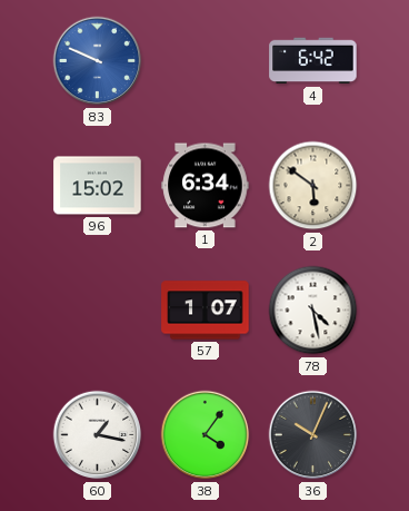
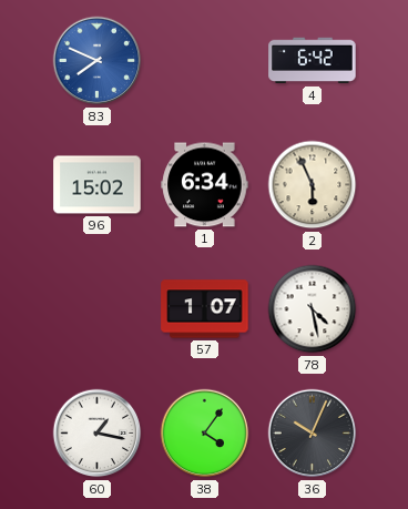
83: 9:49 -> 7:49
2: 5:51 -> 5:56
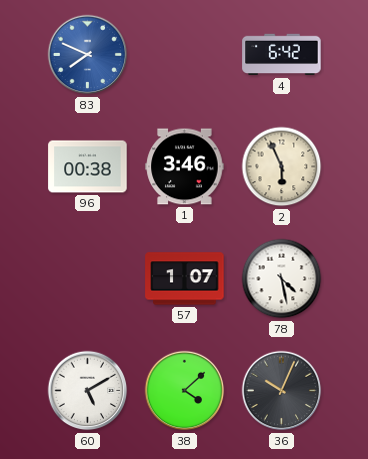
96: 15:02 -> 00:38
1: 6:34 -> 3:46
60: 1:17 -> 5:10
38: 4:06 -> 4:08
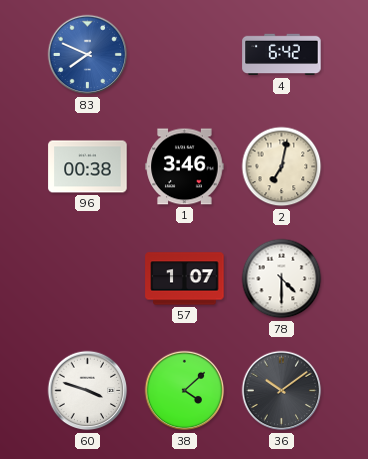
2: 5:56 -> 7:02
78: 4:28 -> 4:30
60: 5:10 -> 3:48
36: 10:04 -> 10:09
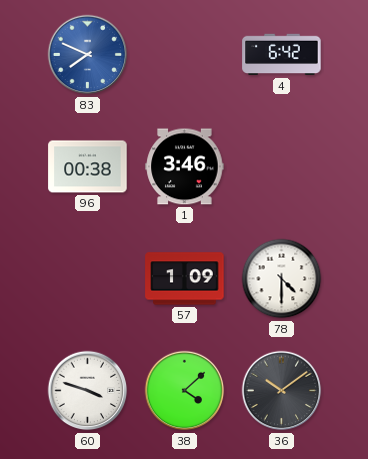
2: 7:02 -> none
57: 1:07 -> 1:09
